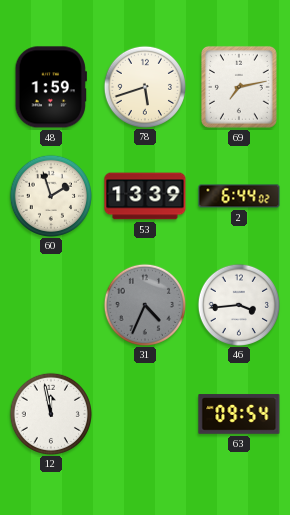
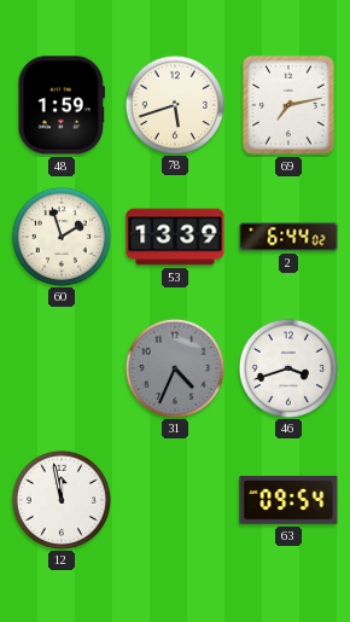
46: 3:44 -> 3:42
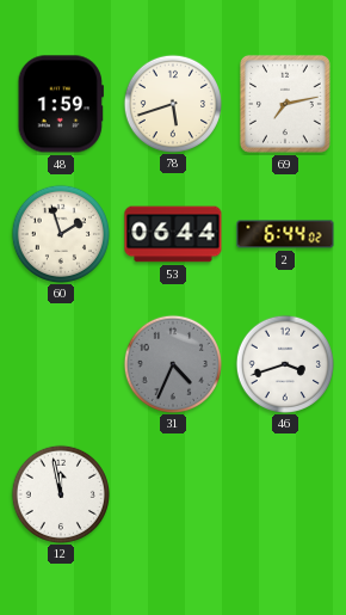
53: 13:39 -> 06:44
63: 09:54 -> none
